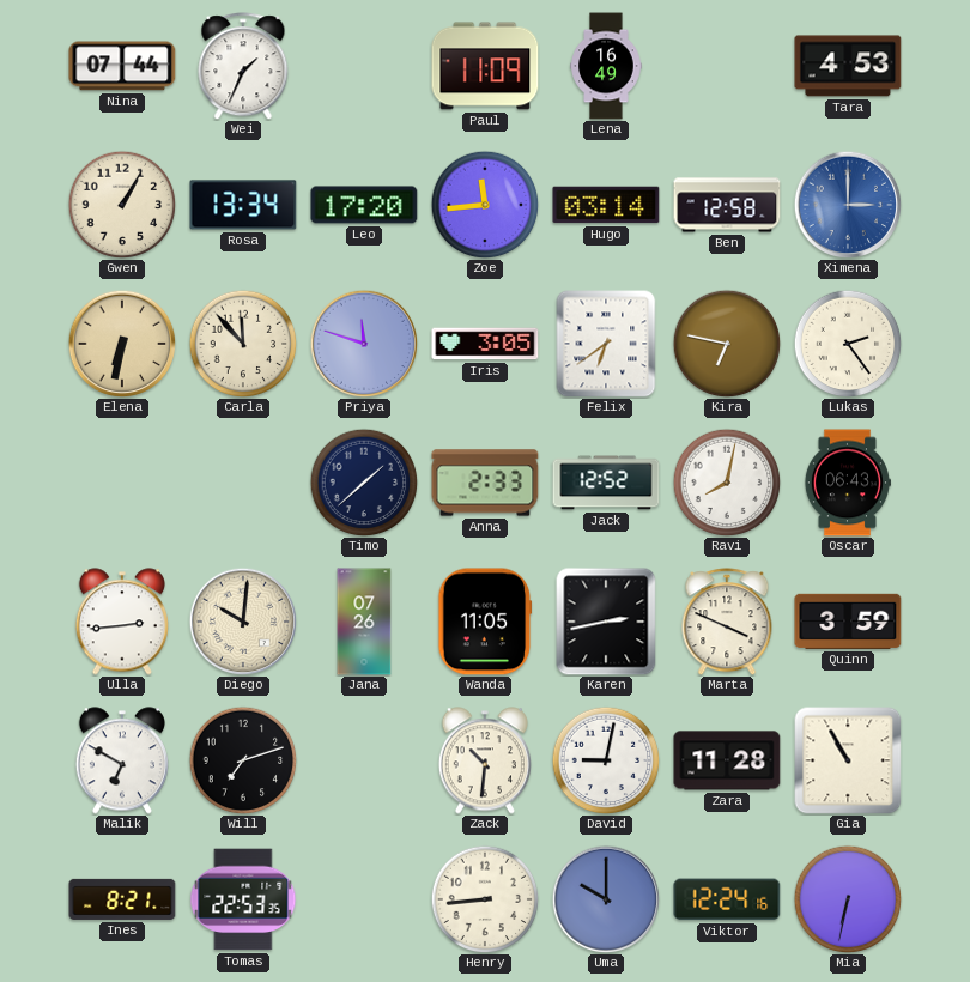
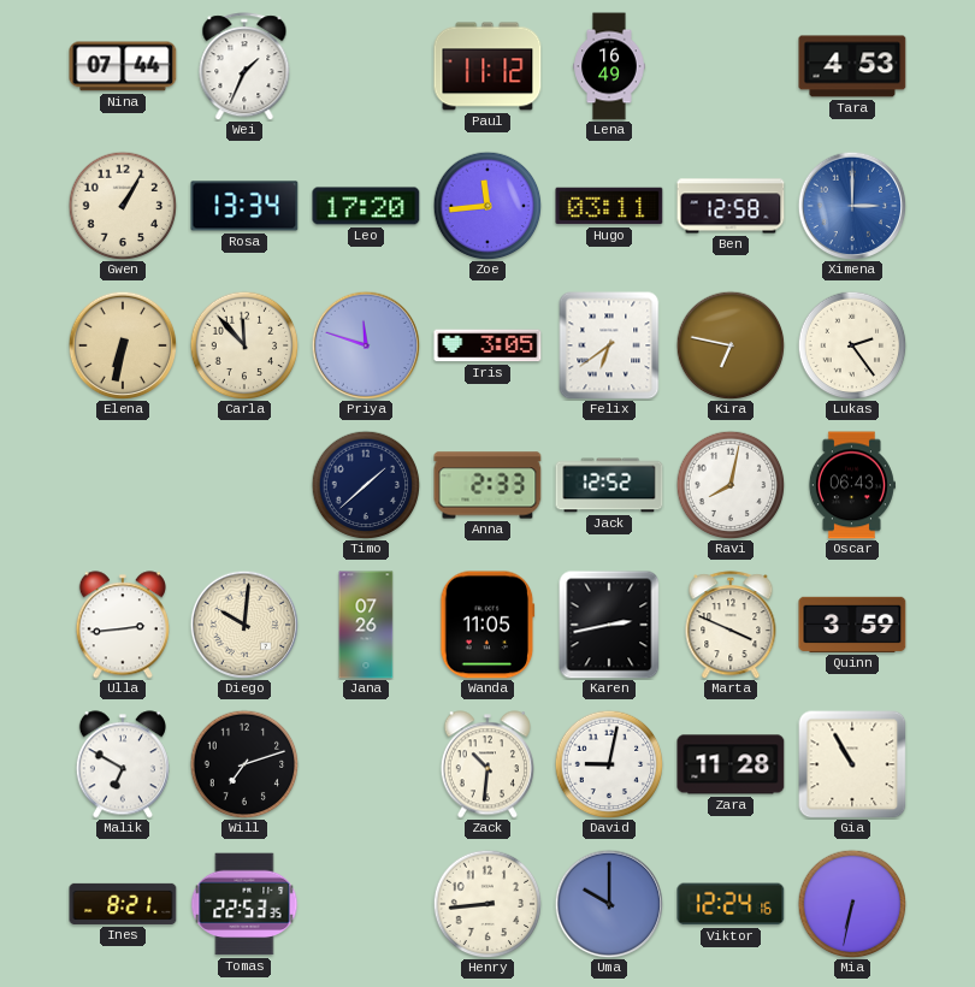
Paul: 11:09 -> 11:12
Hugo: 03:14 -> 03:11
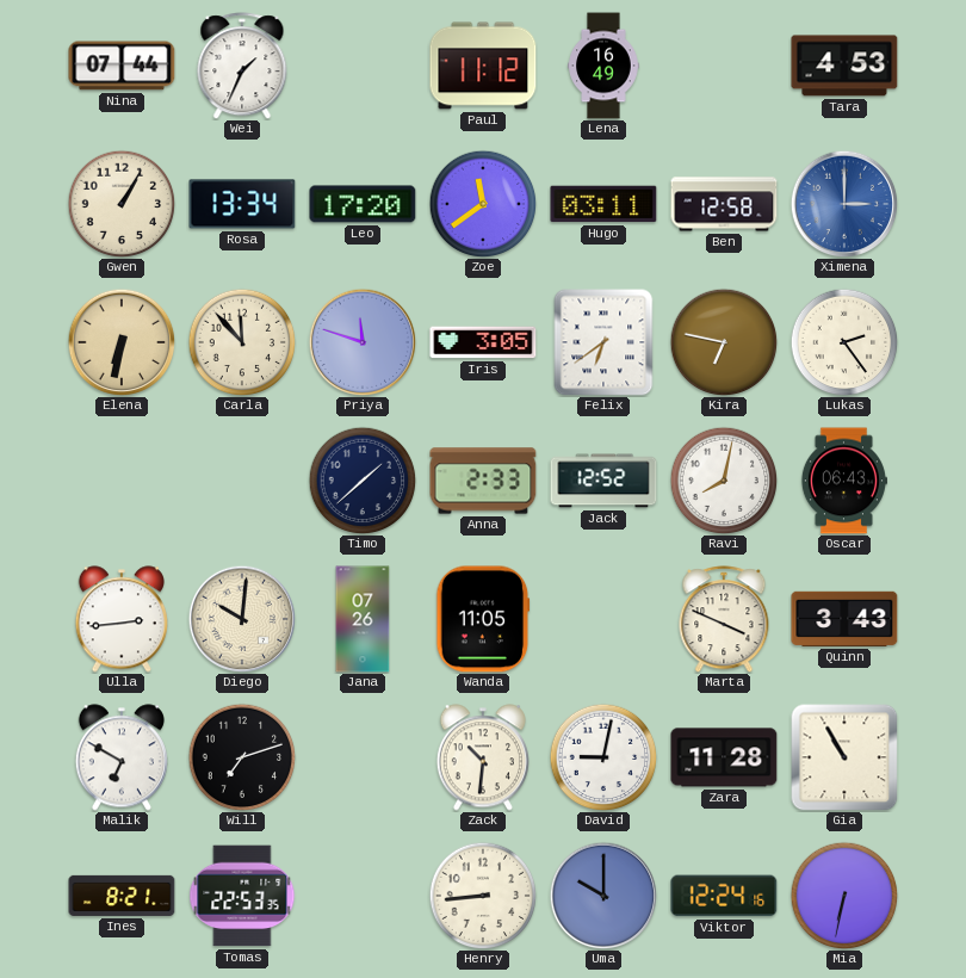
Zoe: 11:44 -> 11:39
Karen: 2:43 -> none
Quinn: 3:59 -> 3:43
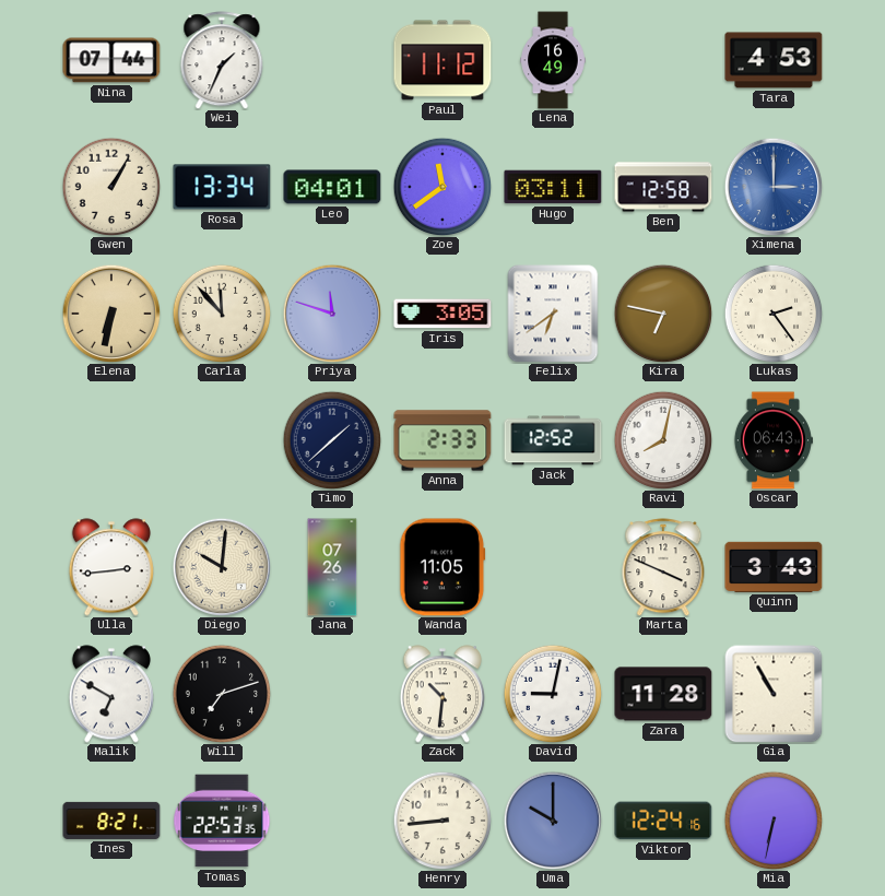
Leo: 17:20 -> 04:01
